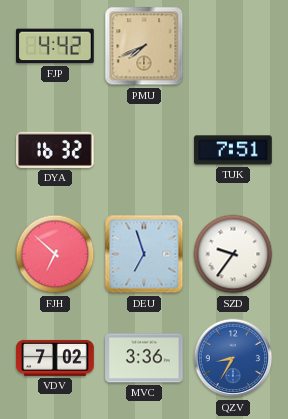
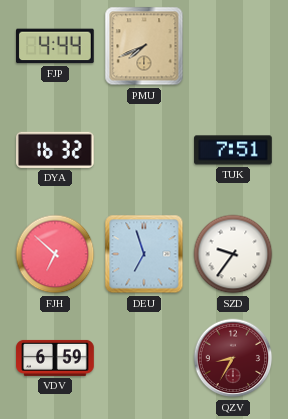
FJP: 4:42 -> 4:44
VDV: 7:02 -> 6:59
MVC: 3:36 -> none
QZV dial: blue -> burgundy
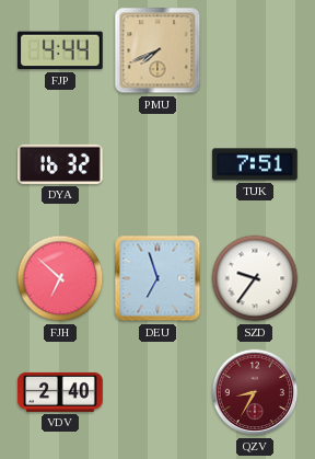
VDV: 6:59 -> 2:40
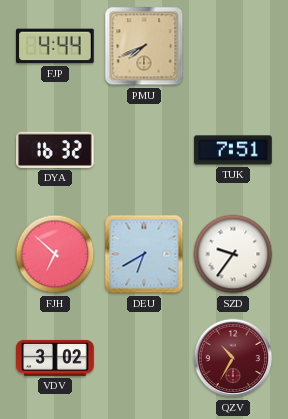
DEU: 6:57 -> 6:40
VDV: 2:40 -> 3:02
QZV: 8:35 -> 10:35
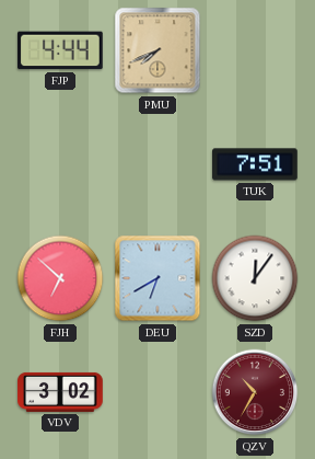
DYA: 16:32 -> none
SZD: 9:36 -> 12:06
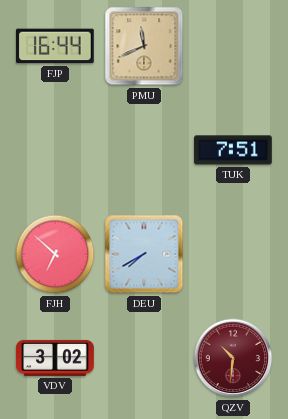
FJP: 4:44 -> 16:44
PMU: 7:41 -> 11:41
DEU: 6:40 -> 7:40
SZD: 12:06 -> none
QZV: 10:35 -> 10:31
